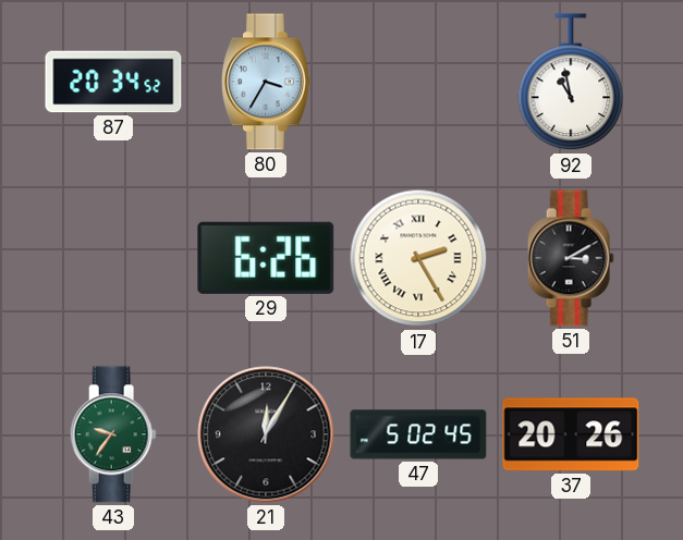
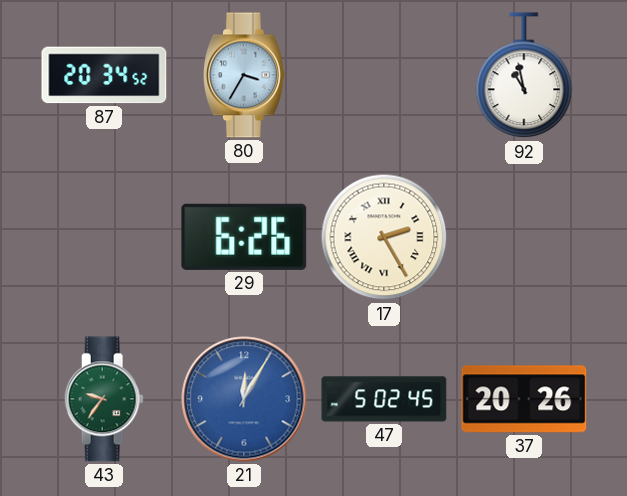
51: 3:10 -> none
21 dial: black -> blue
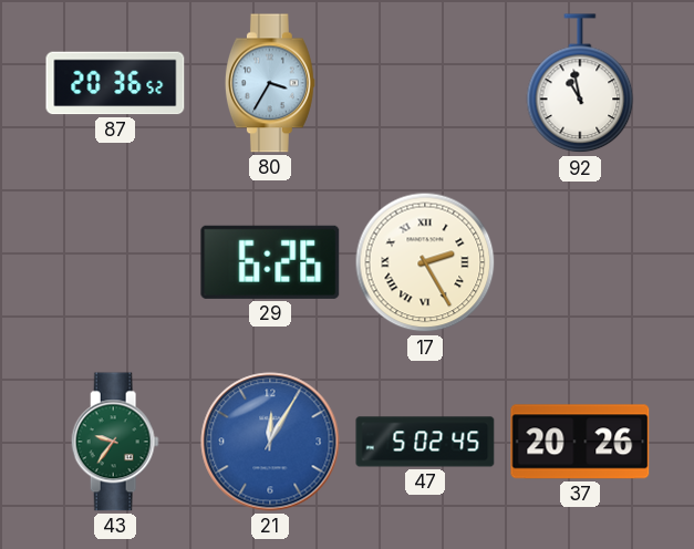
87: 20:34 -> 20:36
